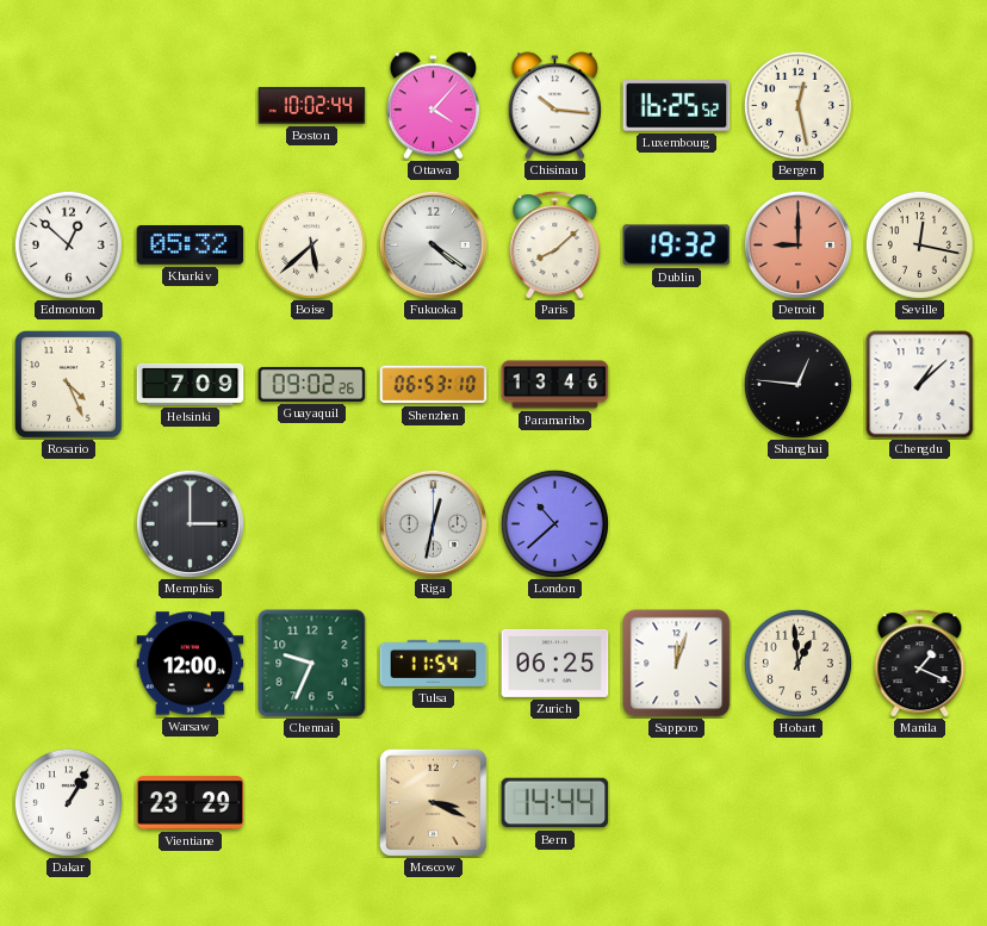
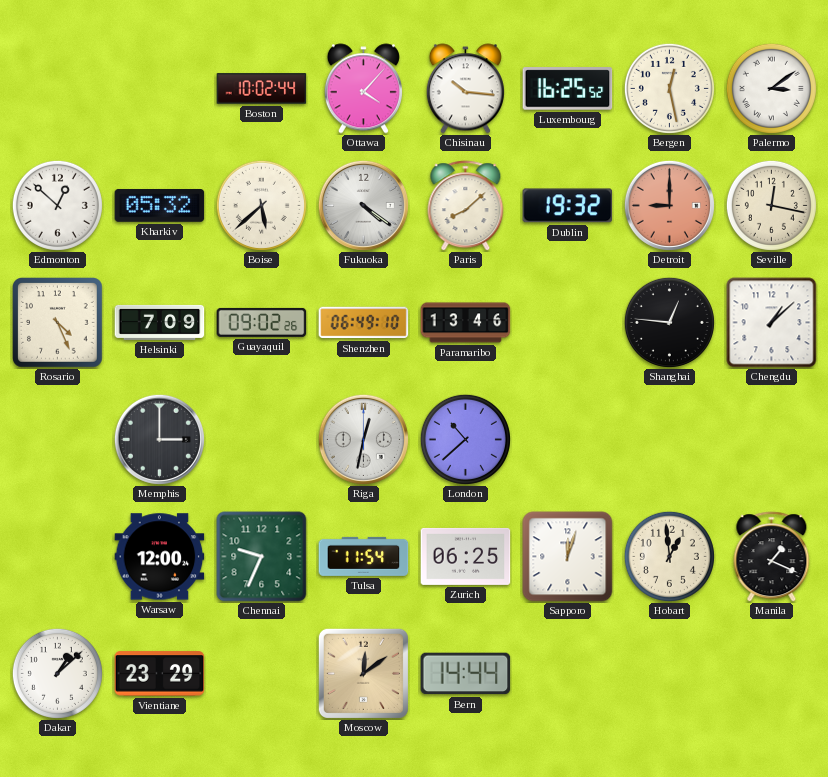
Palermo: none -> 3:09
Shenzhen: 06:53 -> 06:49
Dakar: 1:05 -> 1:08
Moscow: 3:19 -> 12:09
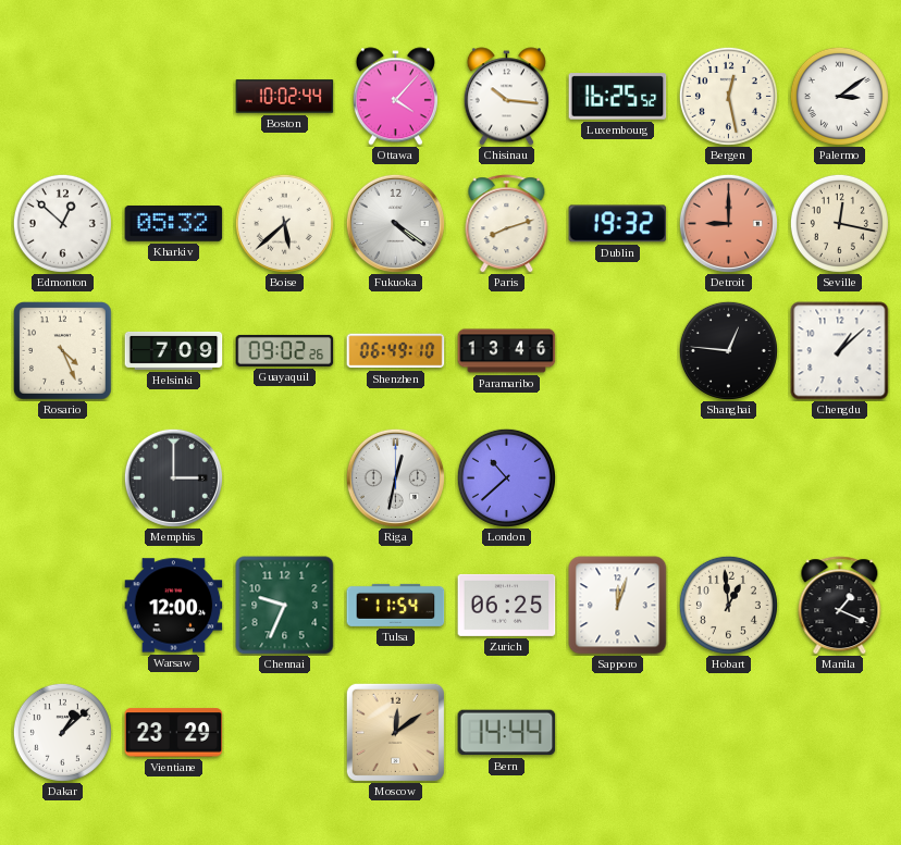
Paris: 8:08 -> 8:12
